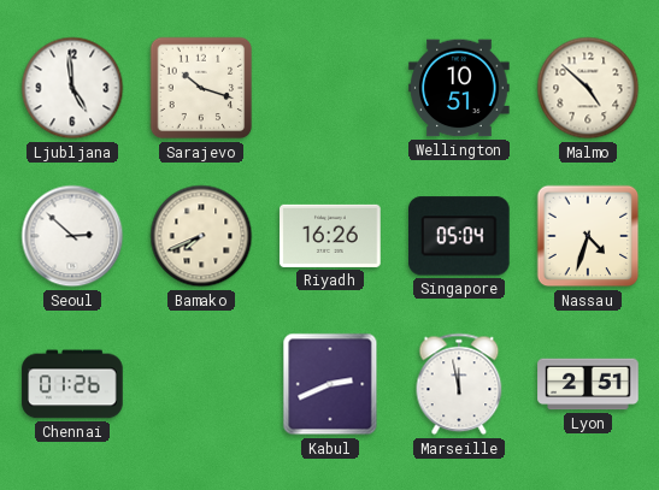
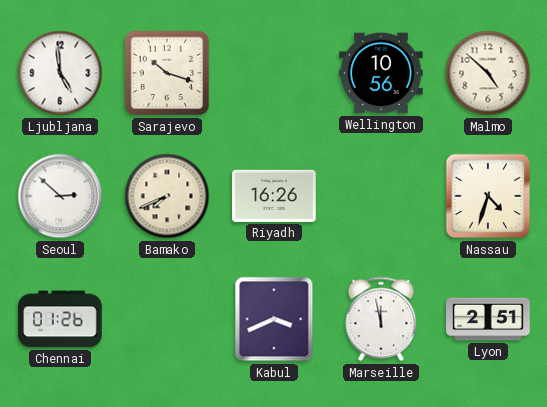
Wellington: 10:51 -> 10:56
Singapore: 05:04 -> none
Kabul: 2:41 -> 3:41
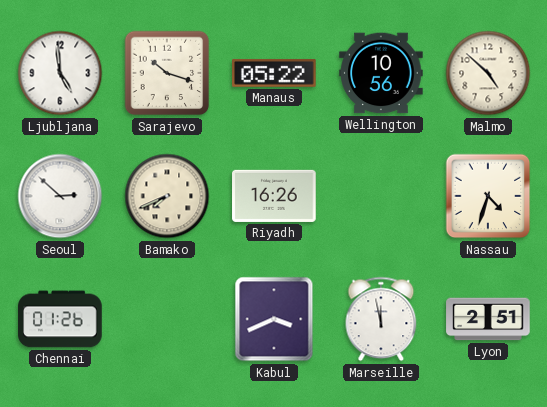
Manaus: none -> 05:22
